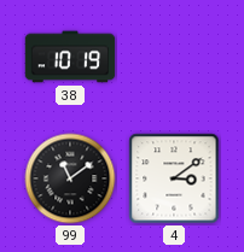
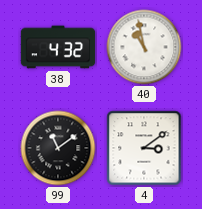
38: 10:19 -> 4:32
40: none -> 10:58
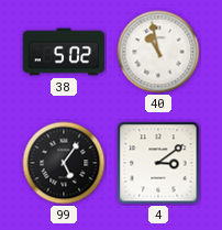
38: 4:32 -> 5:02
99: 11:09 -> 5:06
